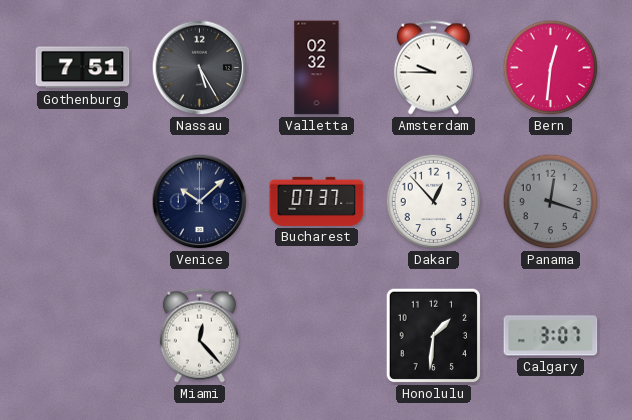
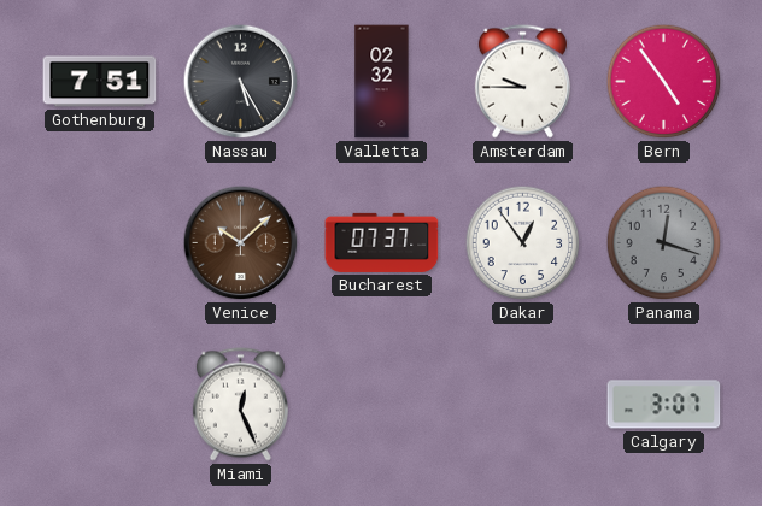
Bern: 12:31 -> 4:54
Venice dial: navy -> brown
Dakar: 12:53 -> 12:54
Miami: 12:23 -> 12:26
Honolulu: 1:31 -> none
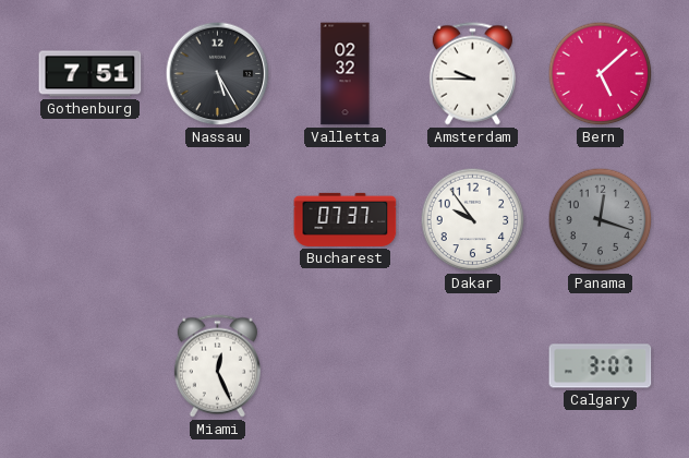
Bern: 4:54 -> 5:08
Venice: 10:08 -> none
Dakar: 12:54 -> 9:54
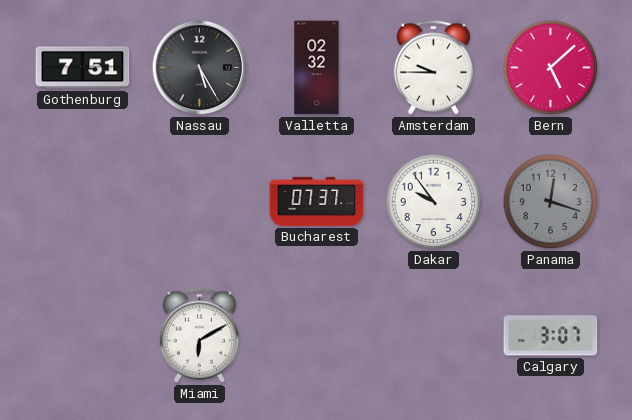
Miami: 12:26 -> 6:10
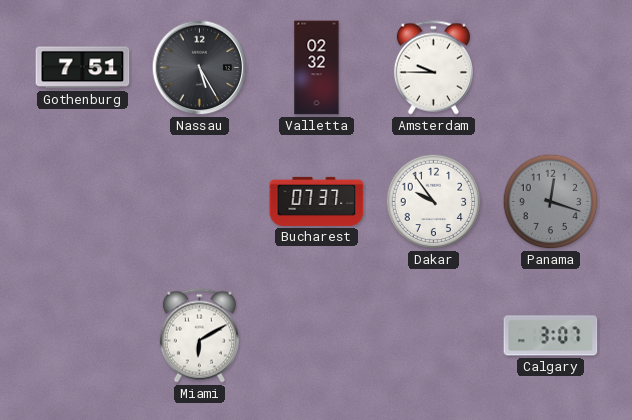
Bern: 5:08 -> none
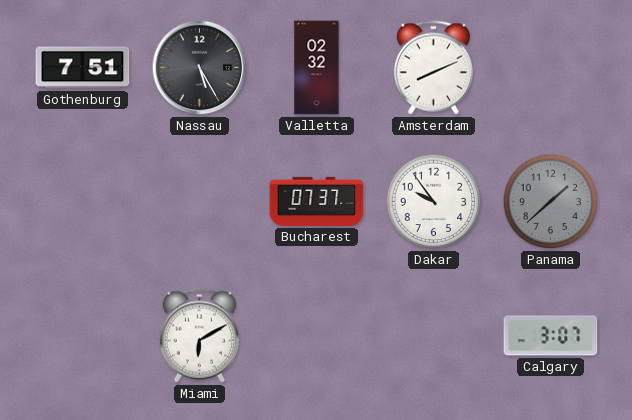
Amsterdam: 9:45 -> 8:11
Panama: 12:18 -> 1:38
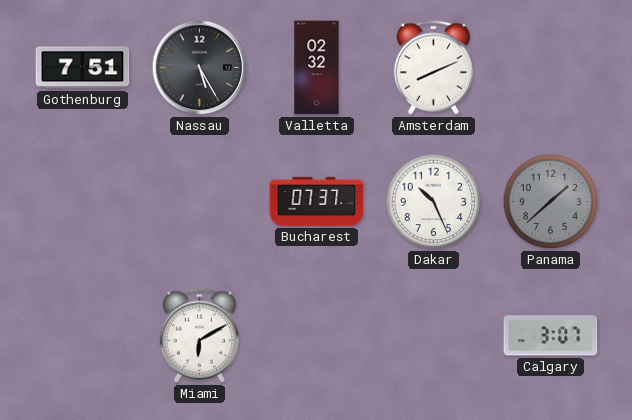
Dakar: 9:54 -> 10:26
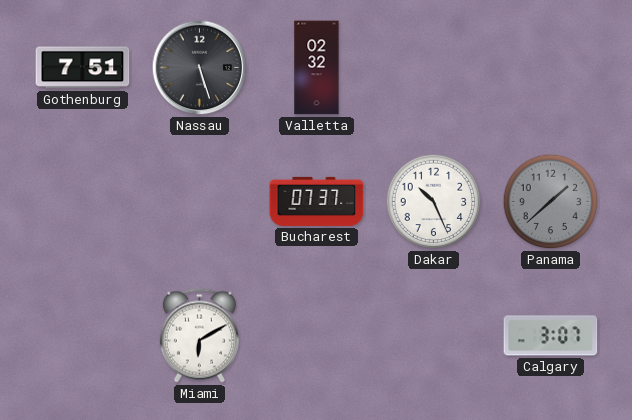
Nassau: 5:25 -> 5:27
Amsterdam: 8:11 -> none
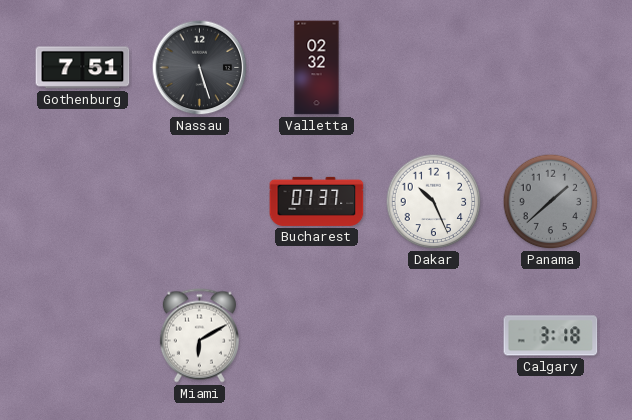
Calgary: 3:07 -> 3:18
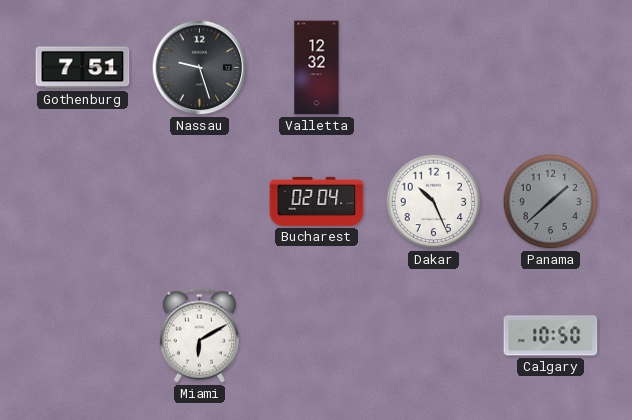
Nassau: 5:27 -> 9:27
Valletta: 02:32 -> 12:32
Bucharest: 07:37 -> 02:04
Calgary: 3:18 -> 10:50
